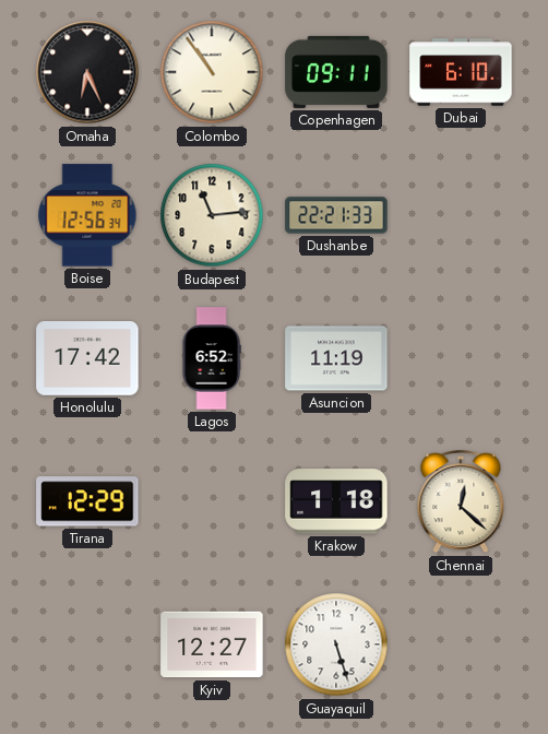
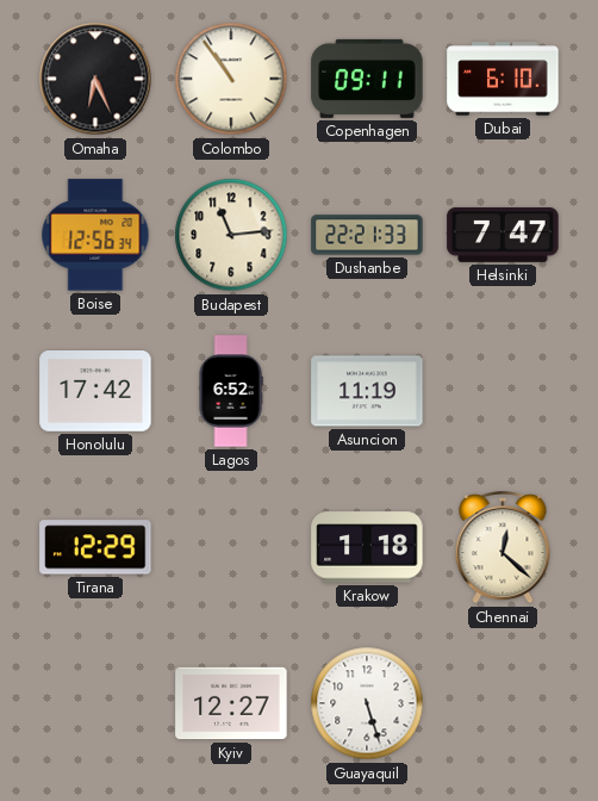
Helsinki: none -> 7:47
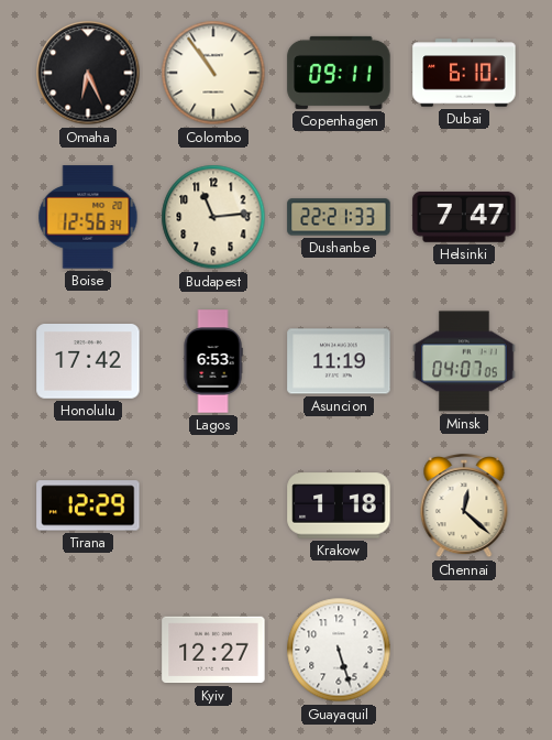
Lagos: 6:52 -> 6:53
Minsk: none -> 04:07
